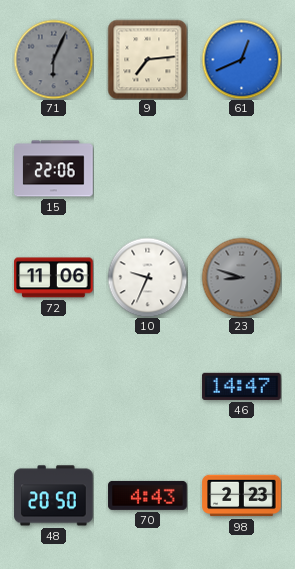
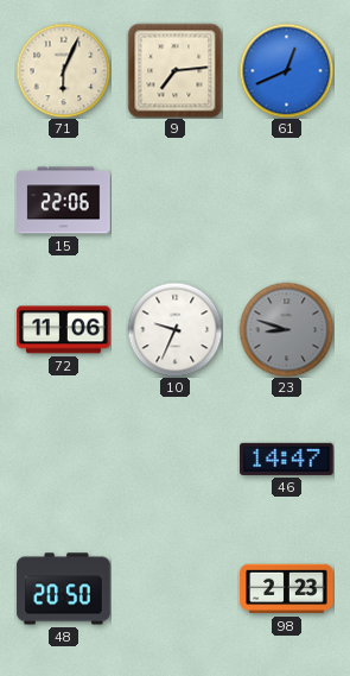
71 dial: grey -> cream
70: 4:43 -> none
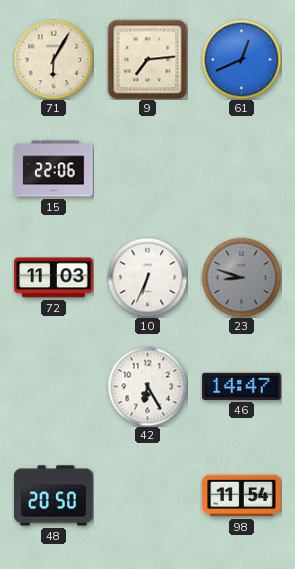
71: 6:04 -> 6:05
72: 11:06 -> 11:03
10: 9:34 -> 6:34
42: none -> 6:25
98: 2:23 -> 11:54
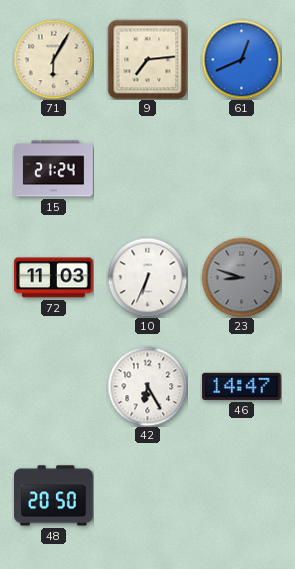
15: 22:06 -> 21:24
98: 11:54 -> none
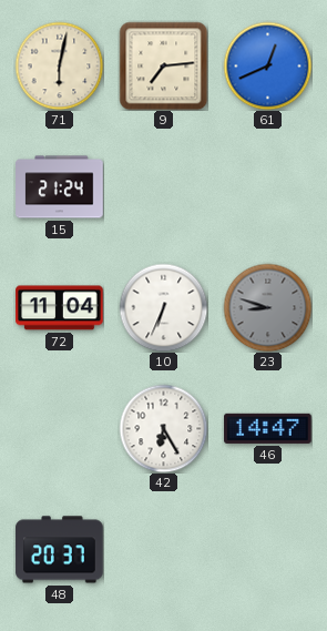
71: 6:05 -> 6:02
72: 11:03 -> 11:04
48: 20:50 -> 20:37
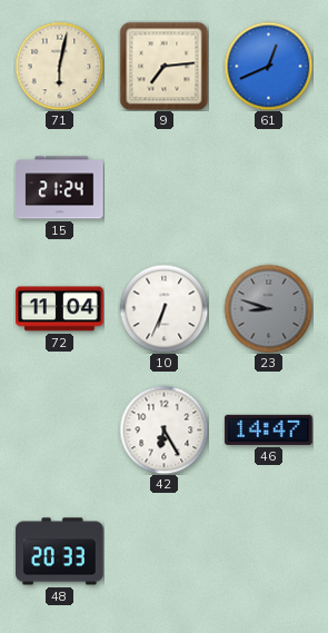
48: 20:37 -> 20:33
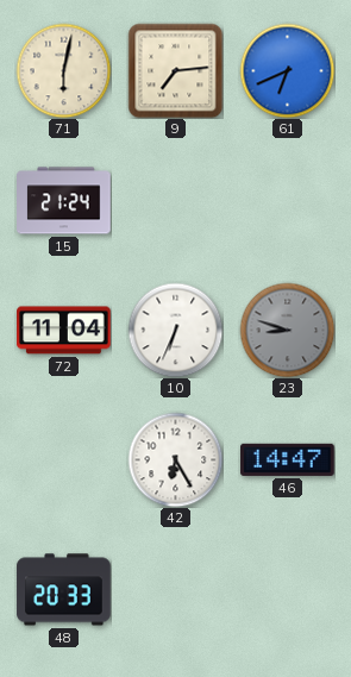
61: 12:41 -> 6:41
